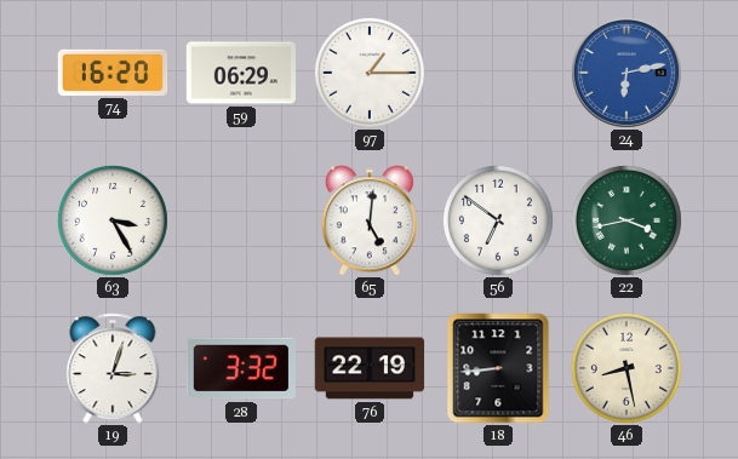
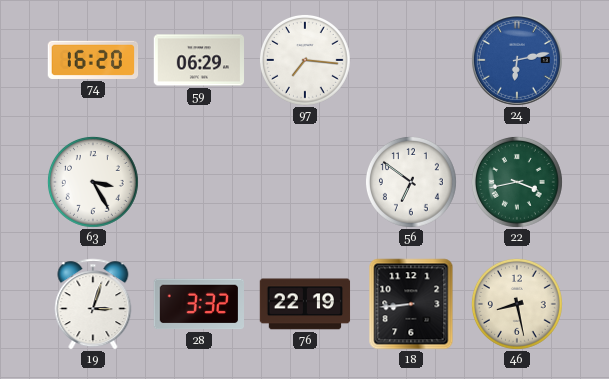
97: 1:15 -> 7:16
65: 5:01 -> none
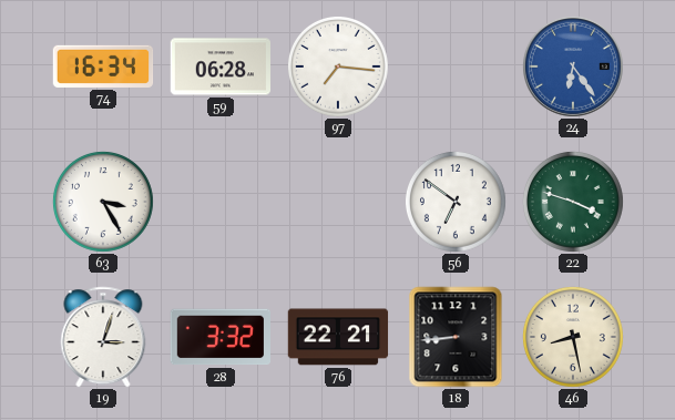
74: 16:20 -> 16:34
59: 06:29 -> 06:28
24: 6:13 -> 6:24
22: 3:43 -> 3:48
76: 22:19 -> 22:21
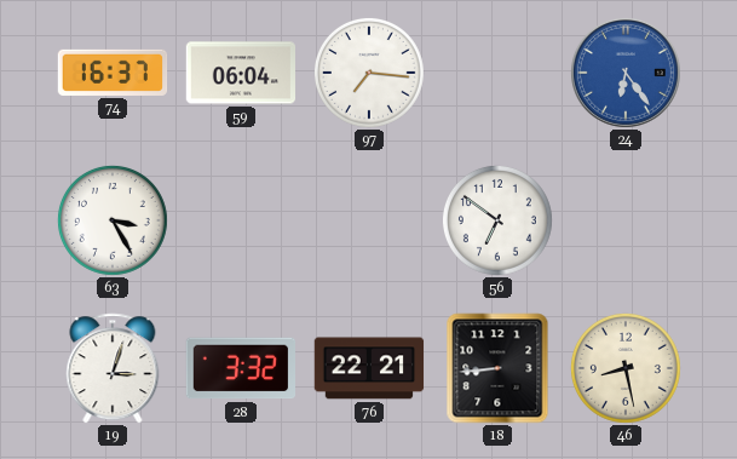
74: 16:34 -> 16:37
59: 06:28 -> 06:04
22: 3:48 -> none
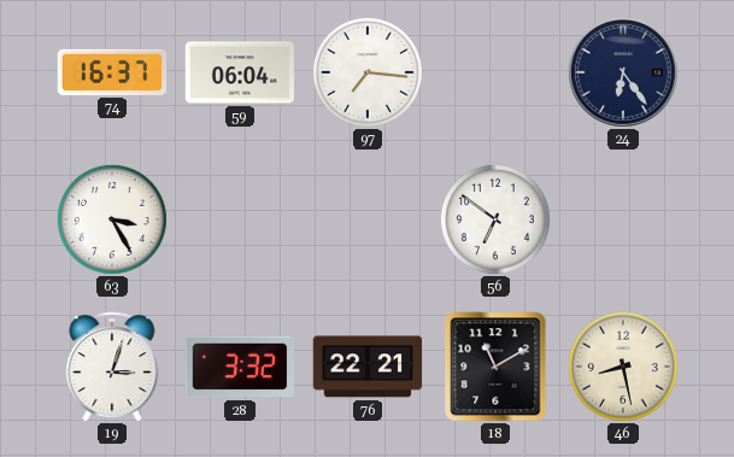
24 dial: blue -> navy
18: 8:44 -> 11:10
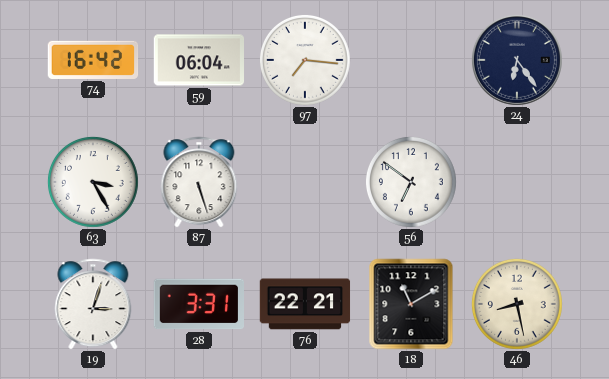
74: 16:37 -> 16:42
87: none -> 5:27
28: 3:32 -> 3:31
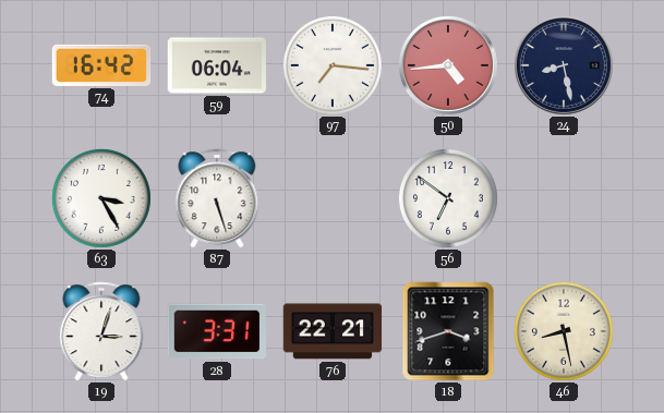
50: none -> 4:44
24: 6:24 -> 8:28
18: 11:10 -> 3:42
